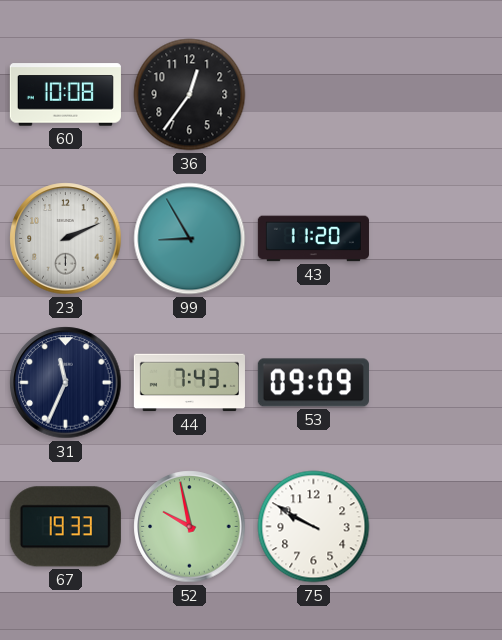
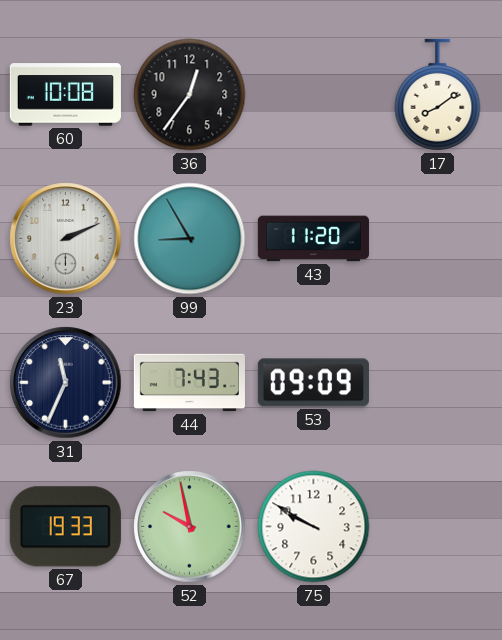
17: none -> 8:09
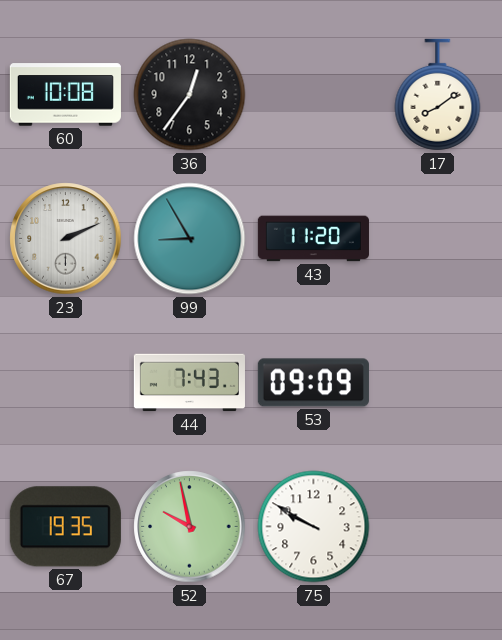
31: 11:34 -> none
67: 19:33 -> 19:35
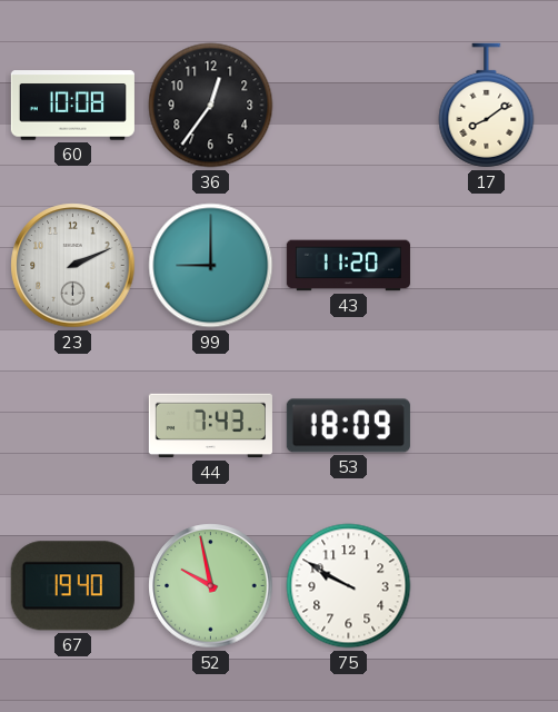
99: 8:55 -> 9:00
53: 09:09 -> 18:09
67: 19:35 -> 19:40
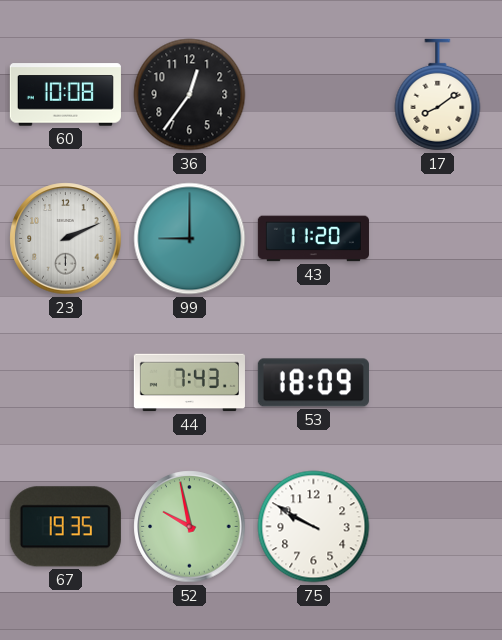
67: 19:40 -> 19:35
